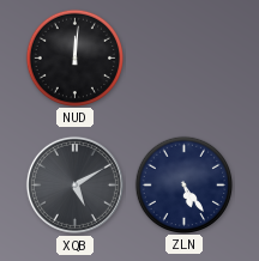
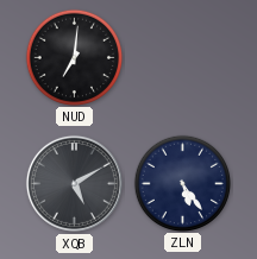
NUD: 12:01 -> 7:01
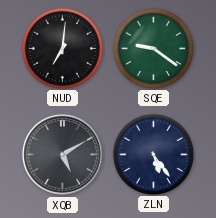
SQE: none -> 9:21
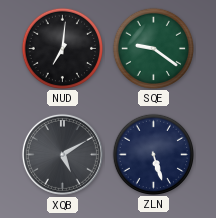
ZLN: 5:24 -> 5:27
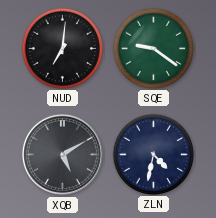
ZLN: 5:27 -> 4:32
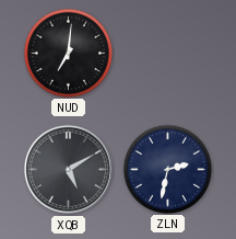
SQE: 9:21 -> none
ZLN: 4:32 -> 2:32
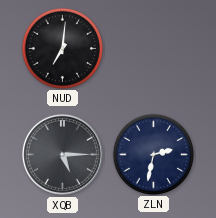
XQB: 5:10 -> 5:15
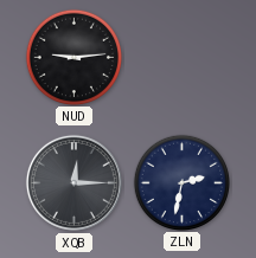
NUD: 7:01 -> 9:14
XQB: 5:15 -> 12:15
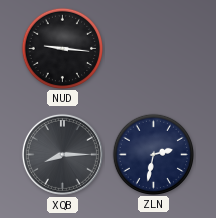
NUD: 9:14 -> 9:16
XQB: 12:15 -> 8:15
